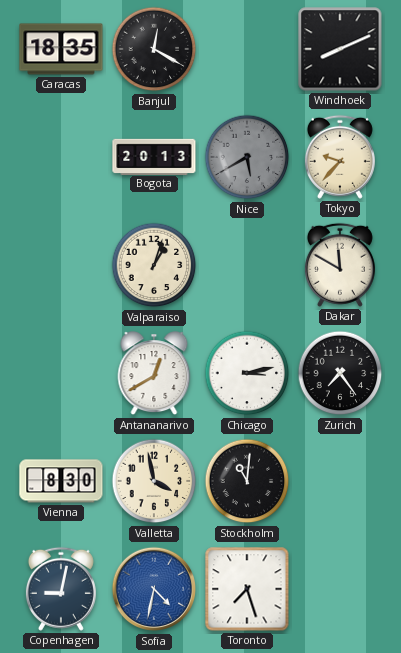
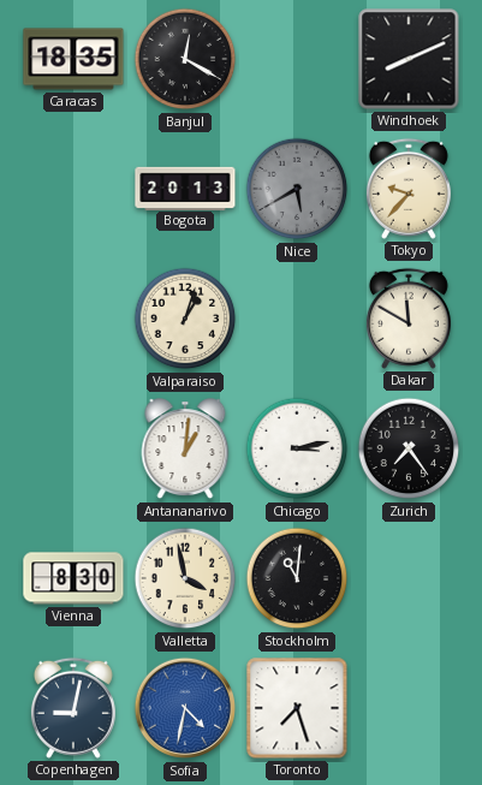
Antananarivo: 12:40 -> 1:01
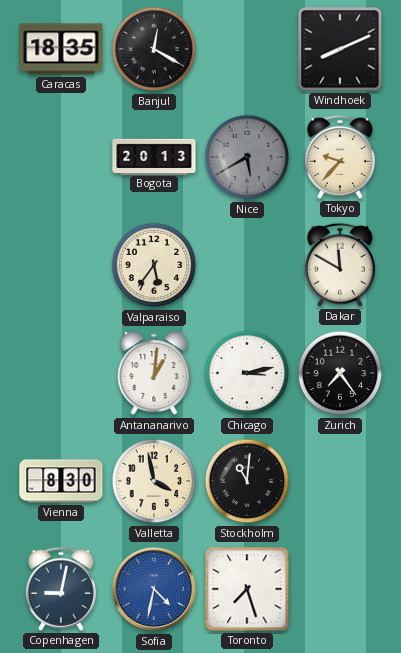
Valparaiso: 1:03 -> 5:36
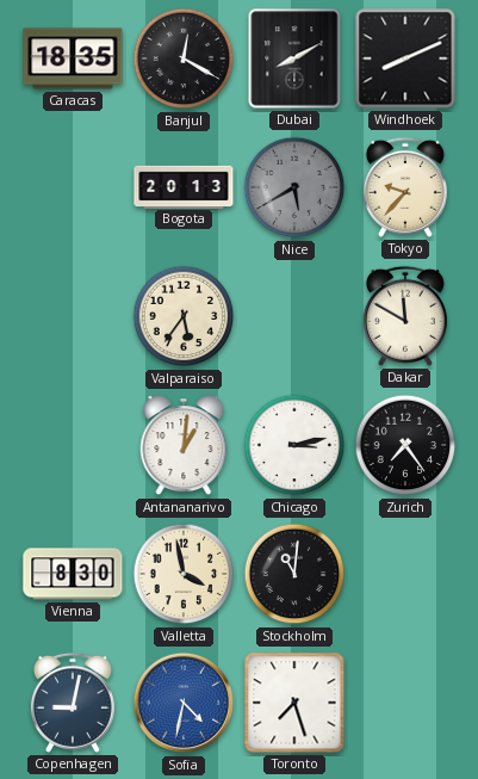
Dubai: none -> 8:10
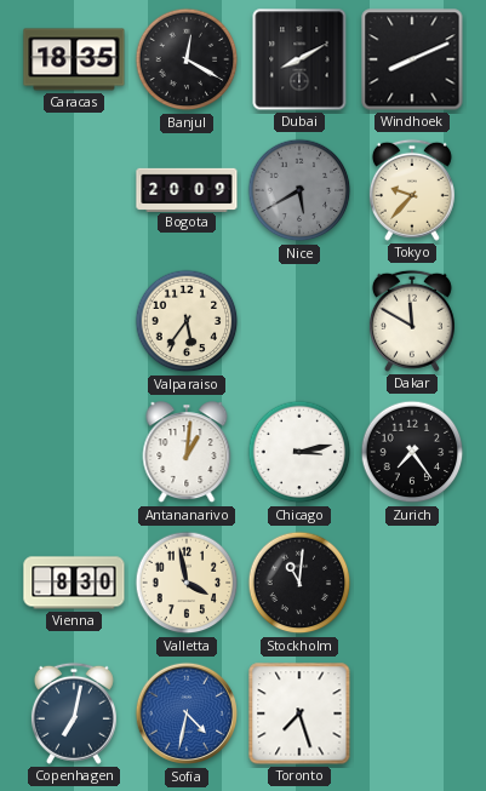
Bogota: 20:13 -> 20:09
Copenhagen: 9:02 -> 7:02
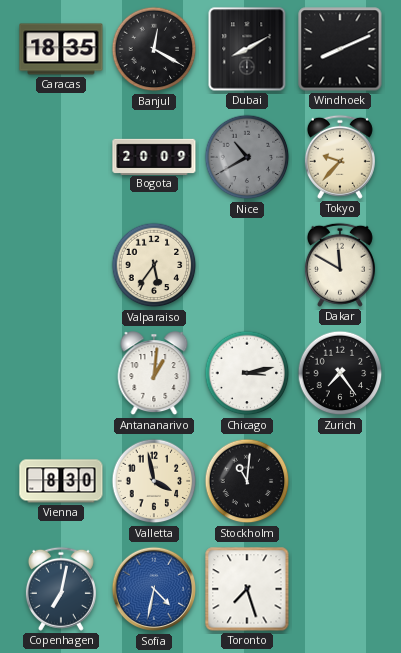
Nice: 5:40 -> 10:40
